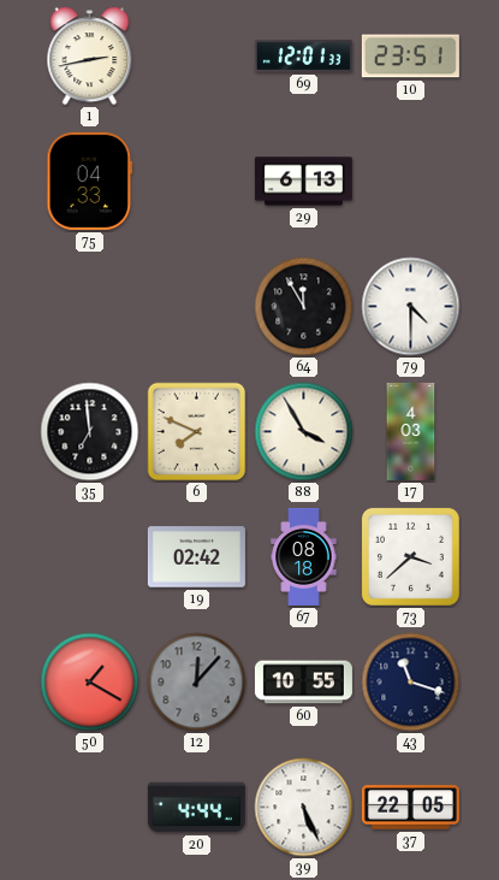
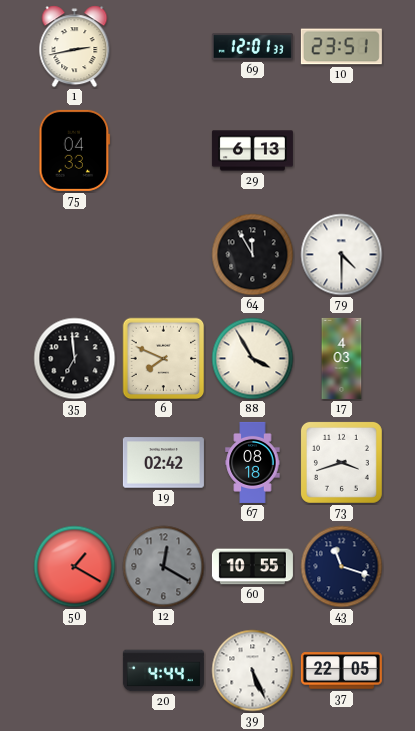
73: 3:38 -> 3:42
12: 12:07 -> 12:20
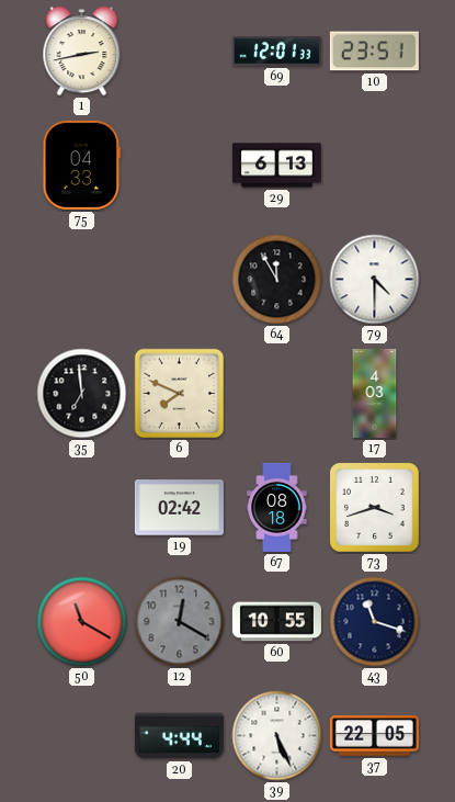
88: 3:55 -> none
50: 1:20 -> 11:20
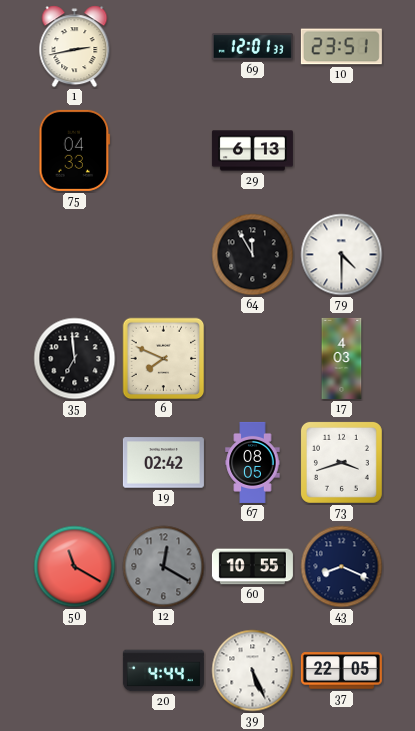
67: 08:18 -> 08:05
43: 11:18 -> 8:19
